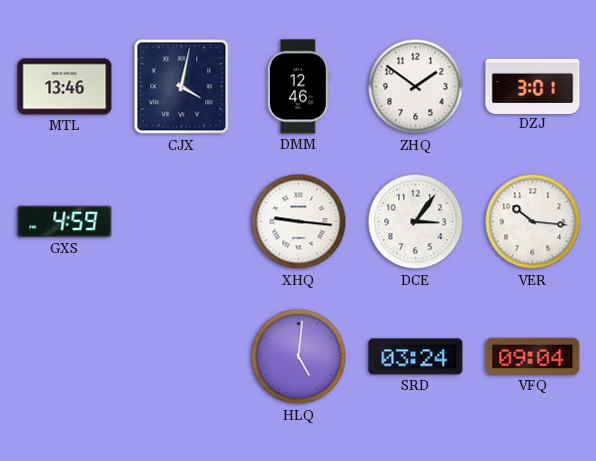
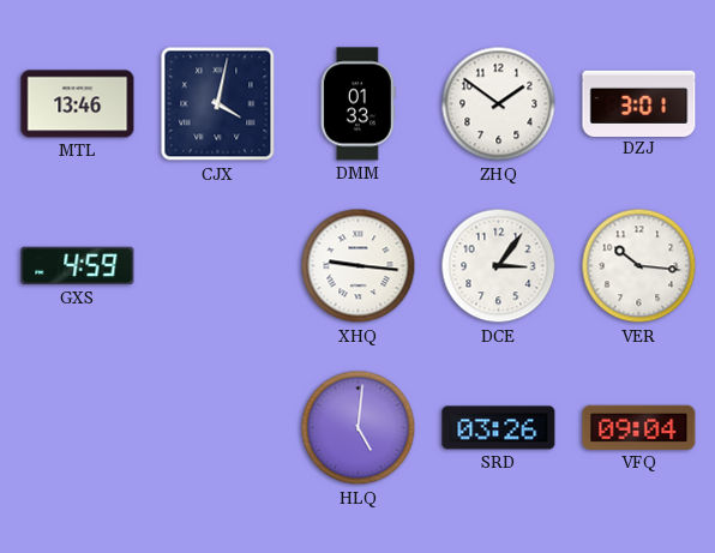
DMM: 12:46 -> 01:33
SRD: 03:24 -> 03:26
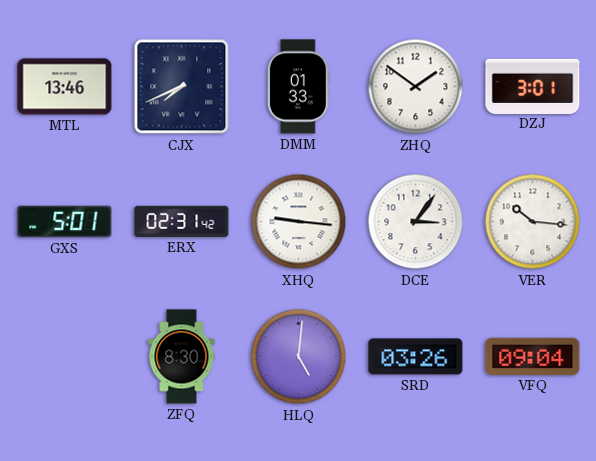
CJX: 4:02 -> 7:41
GXS: 4:59 -> 5:01
ERX: none -> 02:31
ZFQ: none -> 8:30
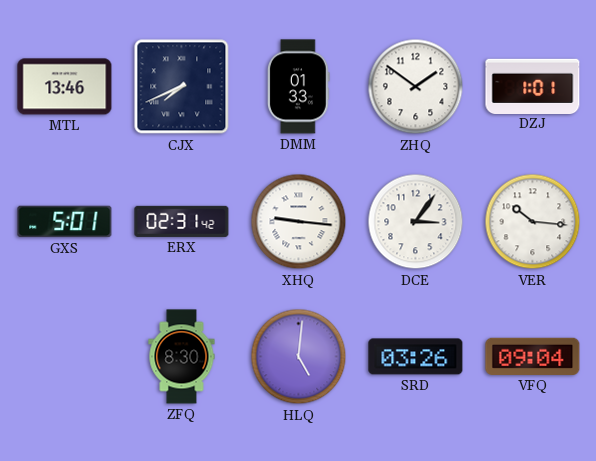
DZJ: 3:01 -> 1:01
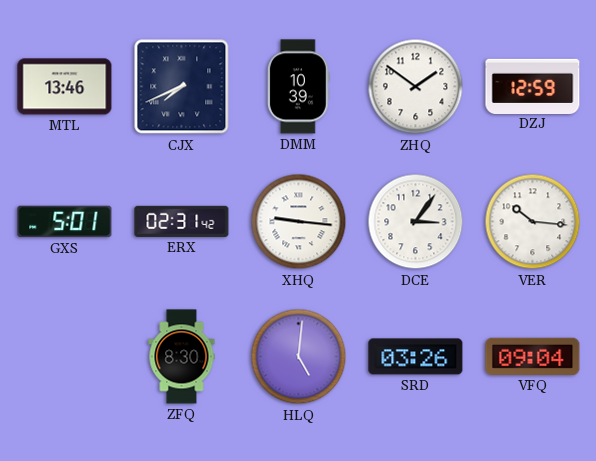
DMM: 01:33 -> 10:39
DZJ: 1:01 -> 12:59
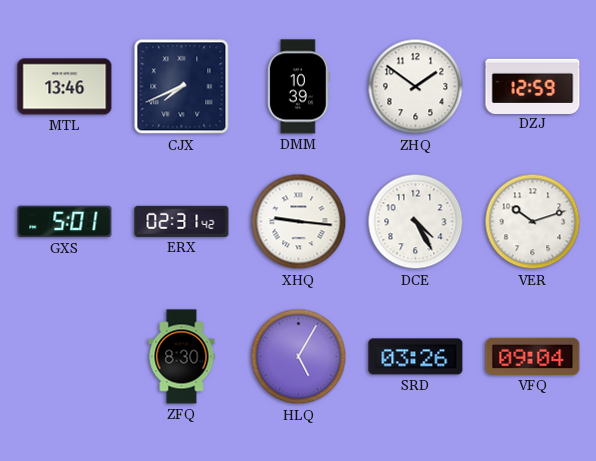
DCE: 3:06 -> 4:25
VER: 10:16 -> 10:12
HLQ: 5:01 -> 5:05
